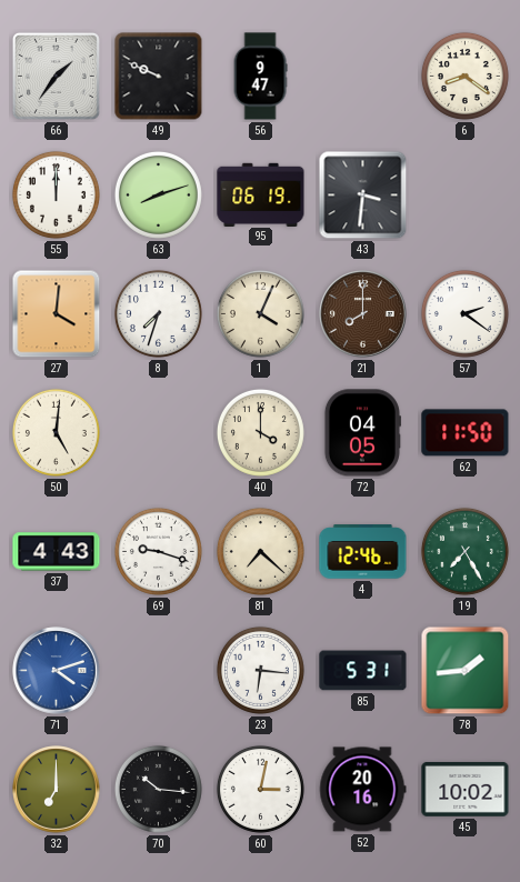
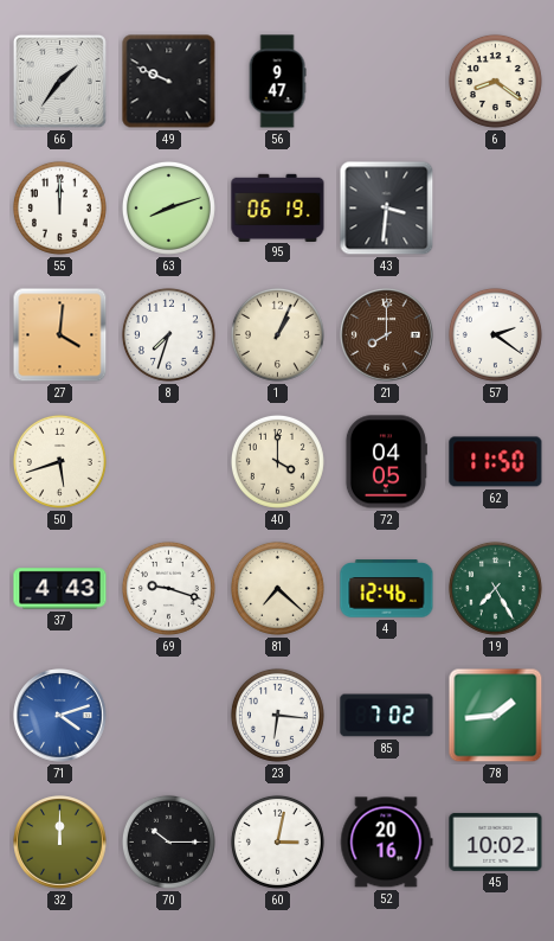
1: 4:04 -> 1:04
50: 5:01 -> 5:42
85: 5:31 -> 7:02
32: 7:00 -> 12:00
70: 10:16 -> 10:15
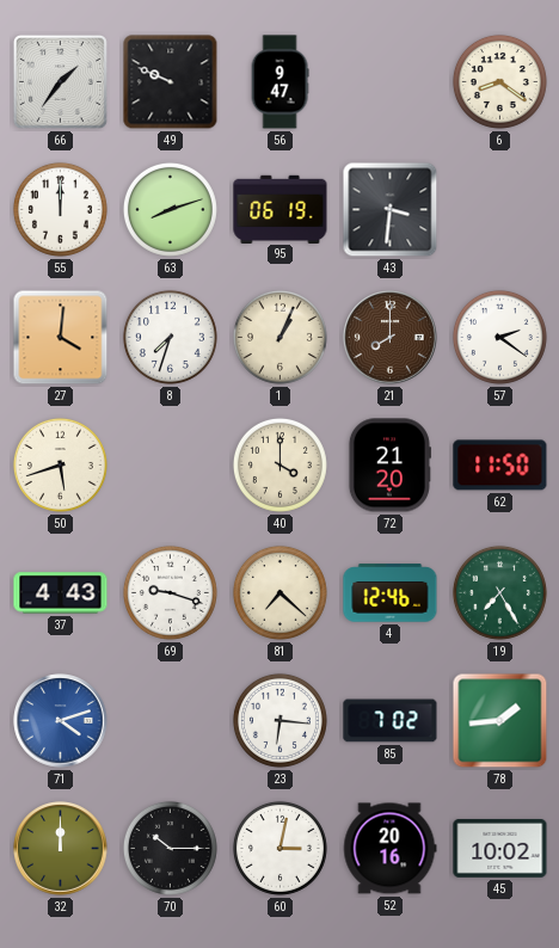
72: 04:05 -> 21:20
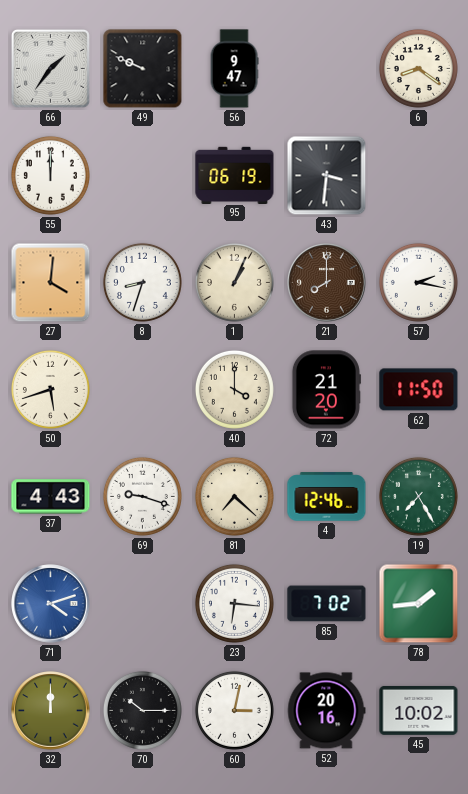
63: 8:12 -> none
8: 7:33 -> 8:33
57: 2:21 -> 2:17
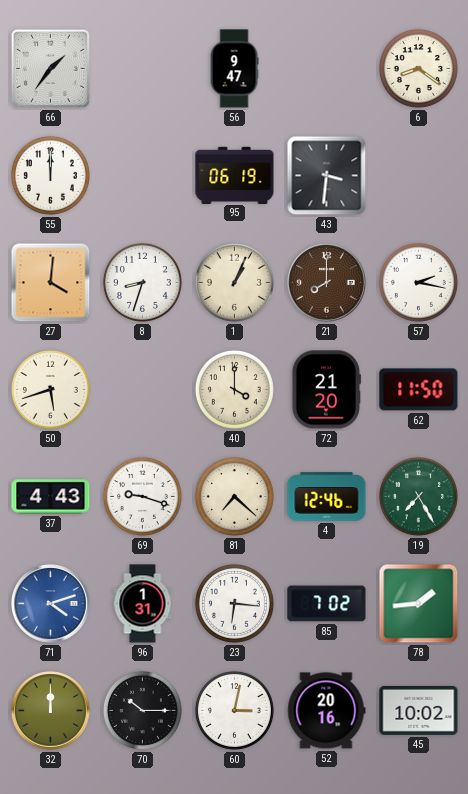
49: 9:49 -> none
96: none -> 1:31
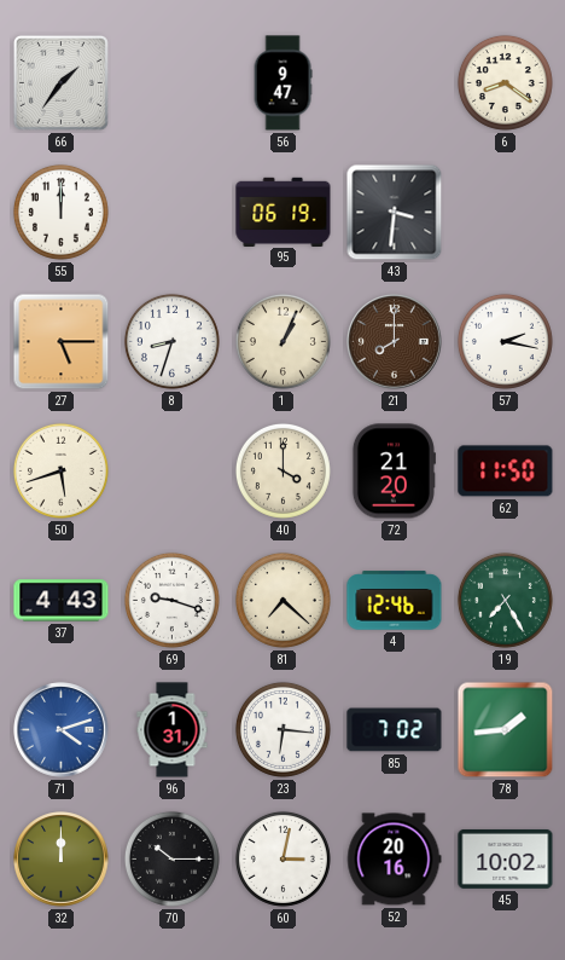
27: 4:01 -> 5:15
